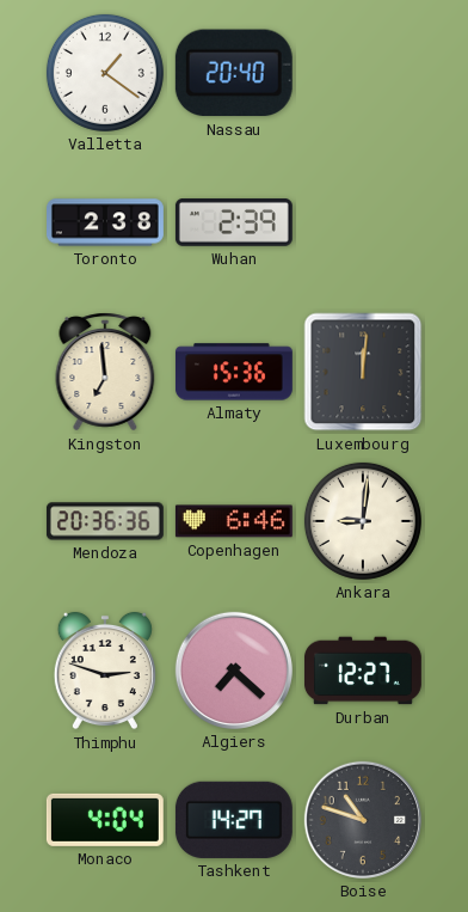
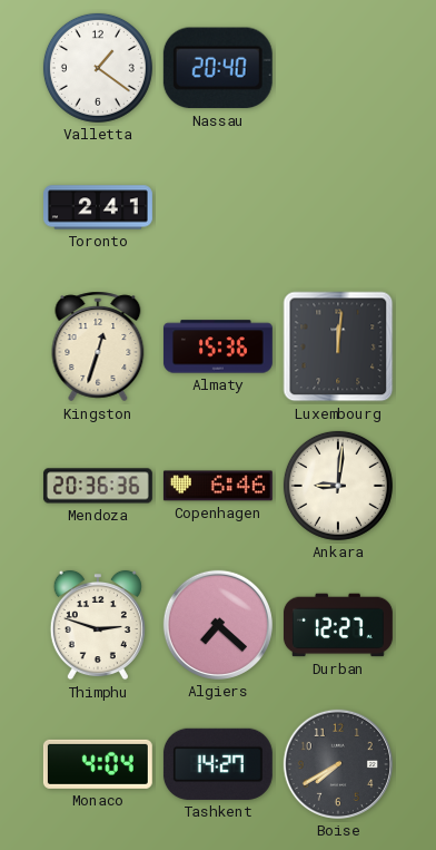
Toronto: 2:38 -> 2:41
Wuhan: 2:39 -> none
Kingston: 6:59 -> 12:33
Boise: 10:48 -> 7:40
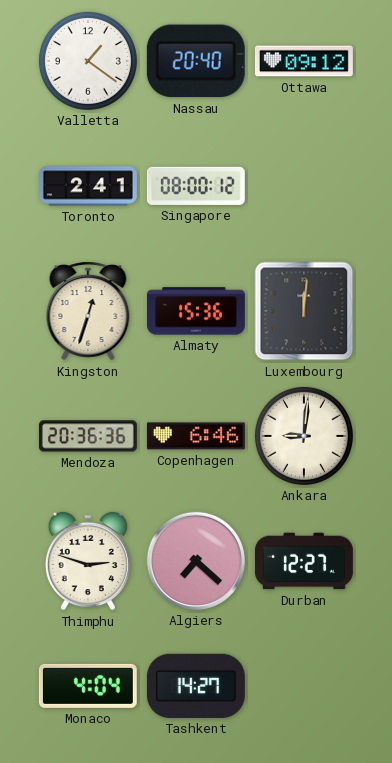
Ottawa: none -> 09:12
Singapore: none -> 08:00
Boise: 7:40 -> none
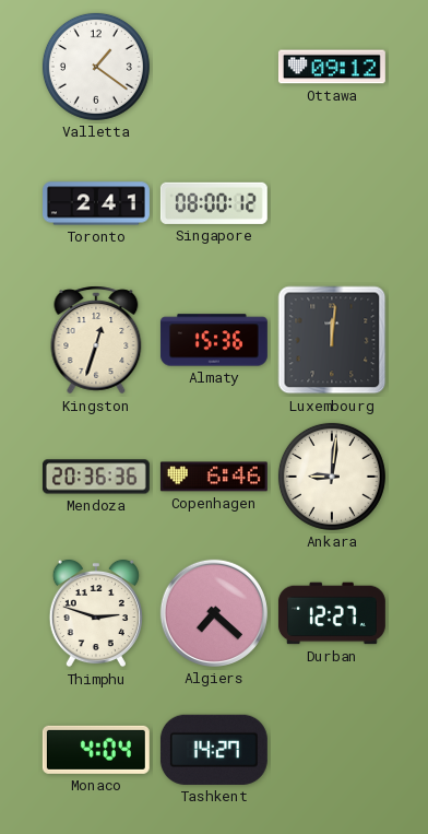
Nassau: 20:40 -> none
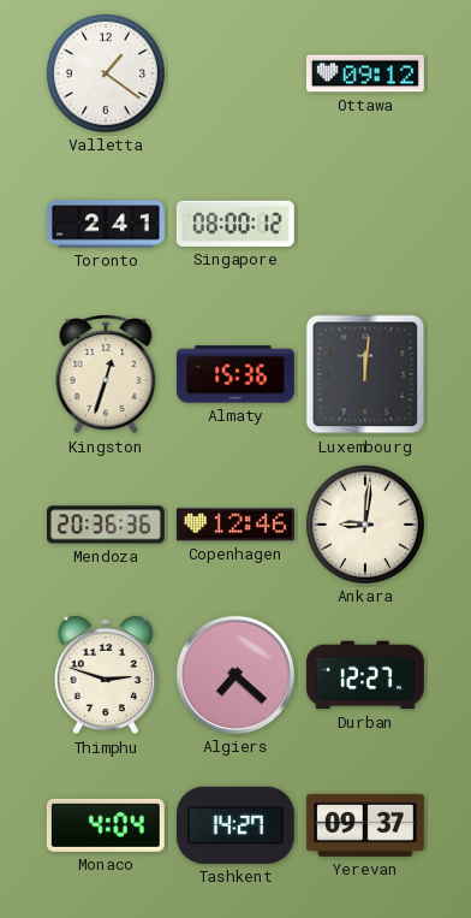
Copenhagen: 6:46 -> 12:46
Yerevan: none -> 09:37
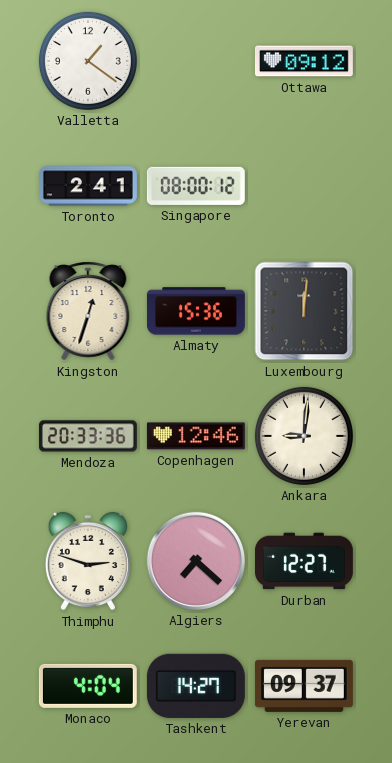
Mendoza: 20:36 -> 20:33
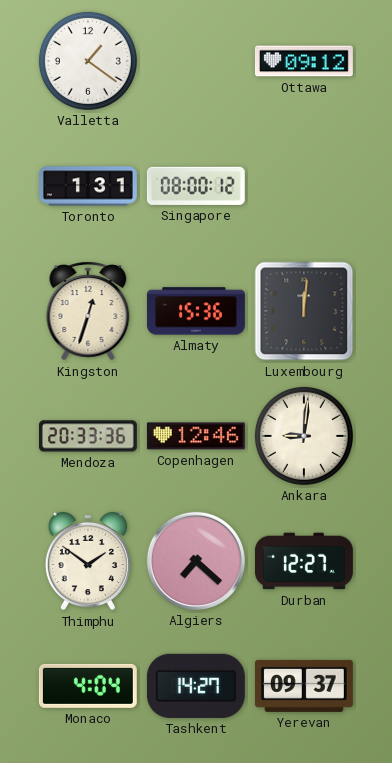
Toronto: 2:41 -> 1:31
Thimphu: 2:48 -> 1:51
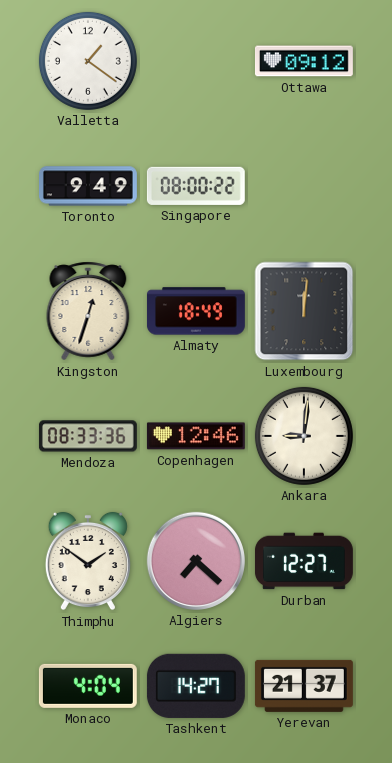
Toronto: 1:31 -> 9:49
Singapore: 08:00:12 -> 08:00:22
Almaty: 15:36 -> 18:49
Mendoza: 20:33 -> 08:33
Yerevan: 09:37 -> 21:37
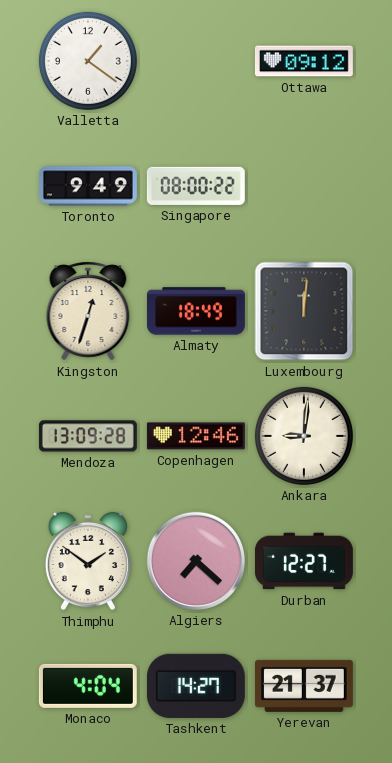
Mendoza: 08:33 -> 13:09
